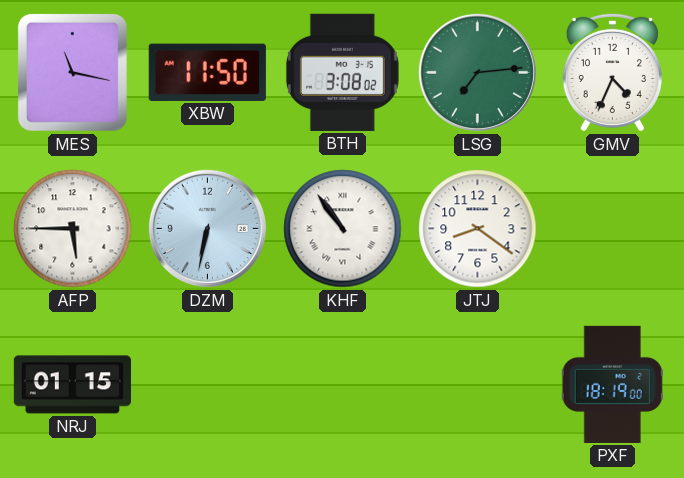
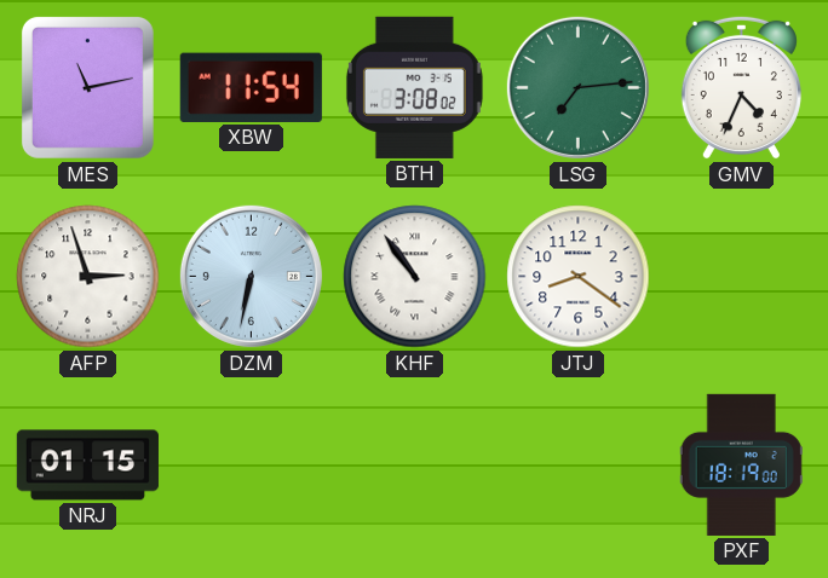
MES: 11:17 -> 11:13
XBW: 11:50 -> 11:54
AFP: 5:45 -> 2:57
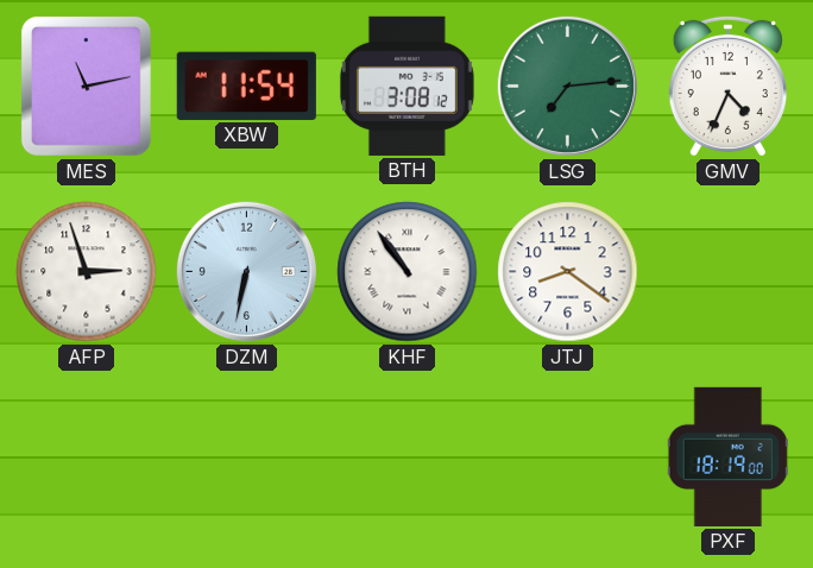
BTH: 3:08:02 -> 3:08:12
NRJ: 01:15 -> none
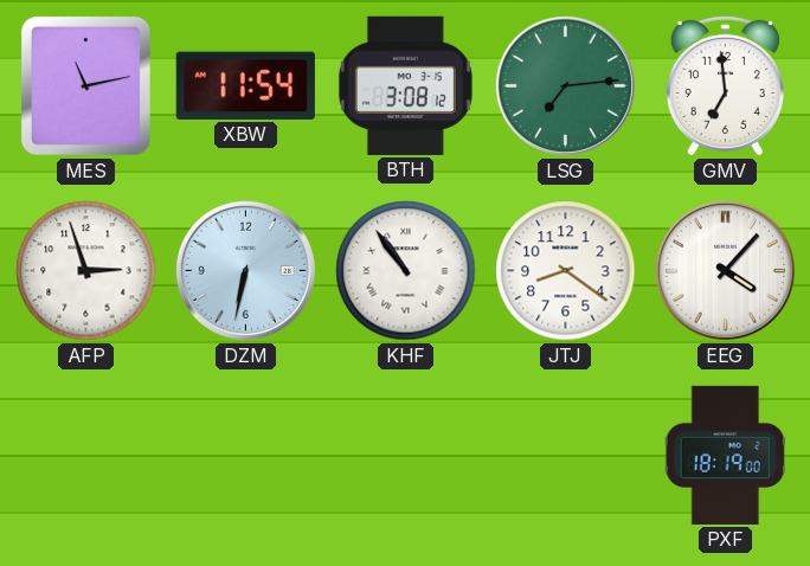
GMV: 4:34 -> 6:59
EEG: none -> 4:07
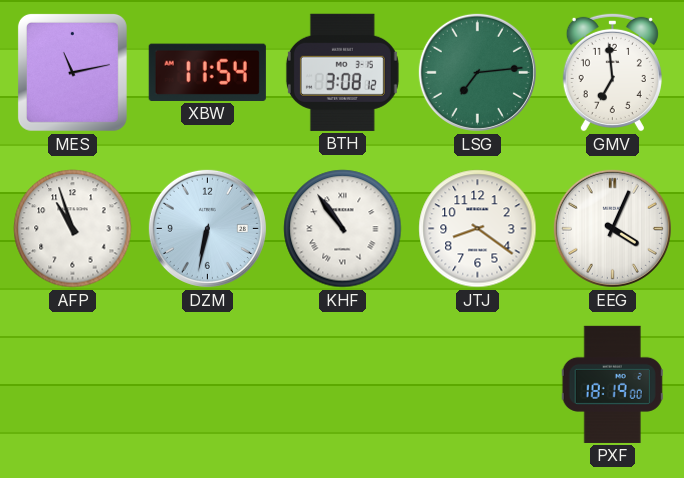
AFP: 2:57 -> 10:57
EEG: 4:07 -> 4:04
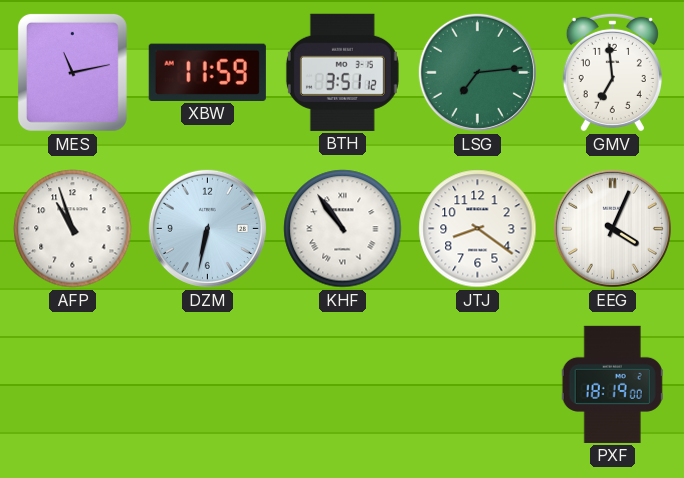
XBW: 11:54 -> 11:59
BTH: 3:08 -> 3:51
